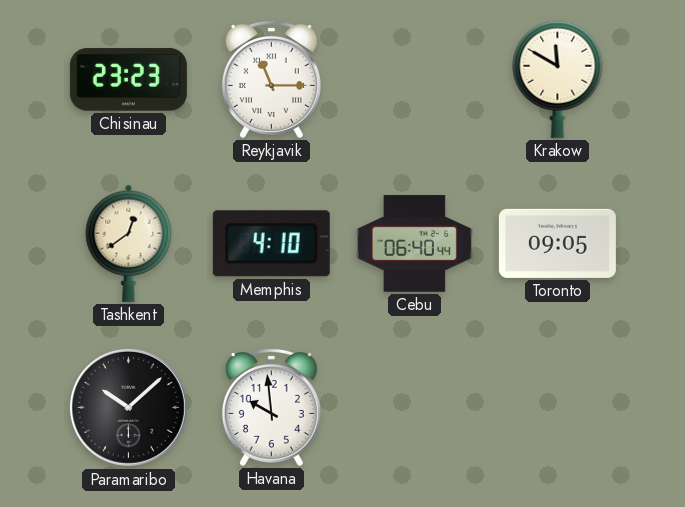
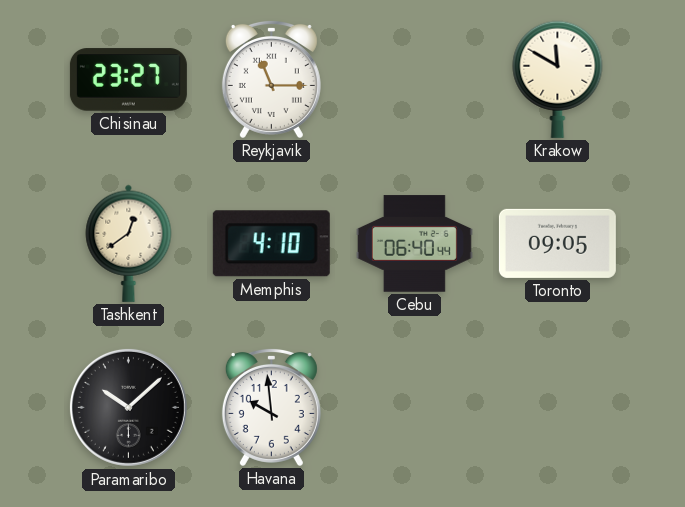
Chisinau: 23:23 -> 23:27
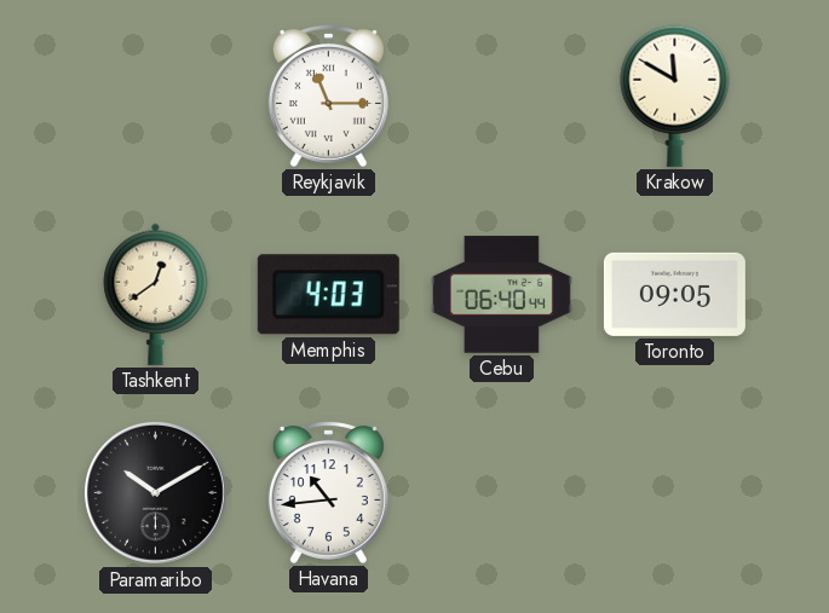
Chisinau: 23:27 -> none
Memphis: 4:10 -> 4:03
Paramaribo: 10:08 -> 10:10
Havana: 9:59 -> 10:44
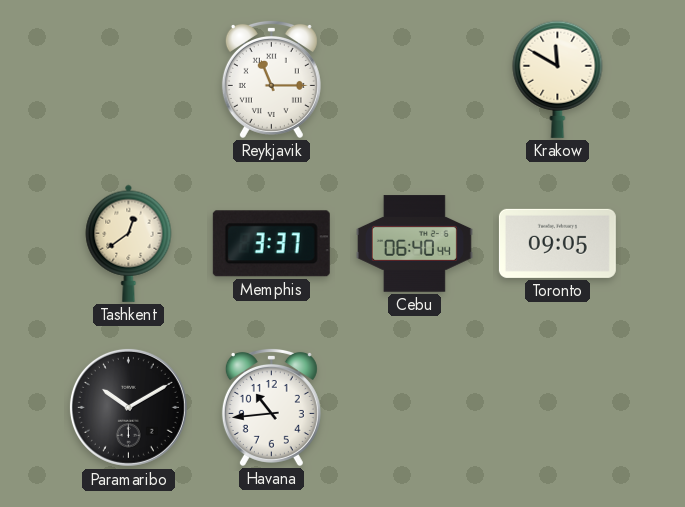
Memphis: 4:03 -> 3:37
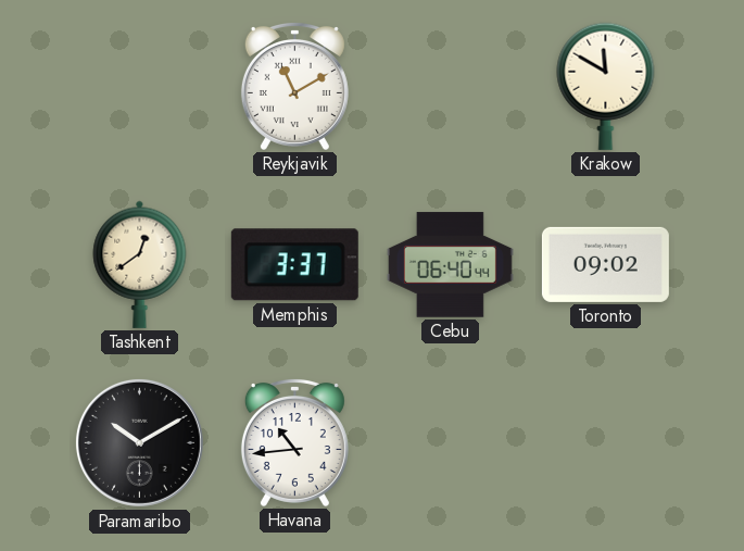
Reykjavik: 11:15 -> 11:10
Toronto: 09:05 -> 09:02
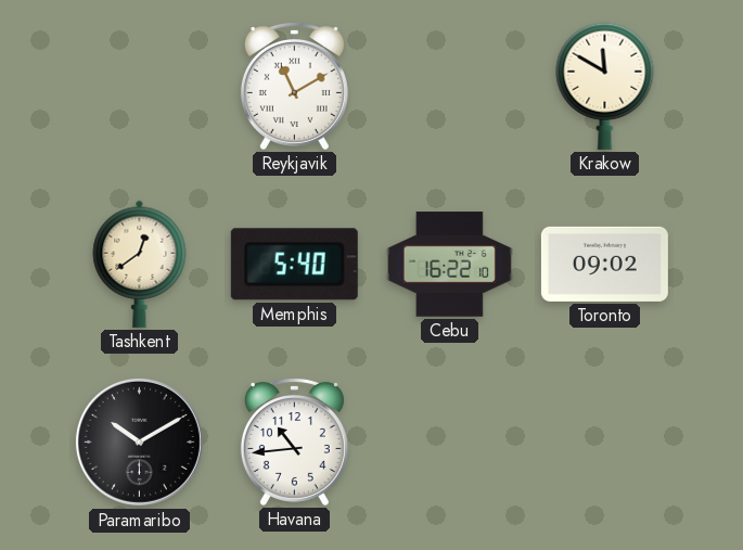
Memphis: 3:37 -> 5:40
Cebu: 06:40 -> 16:22
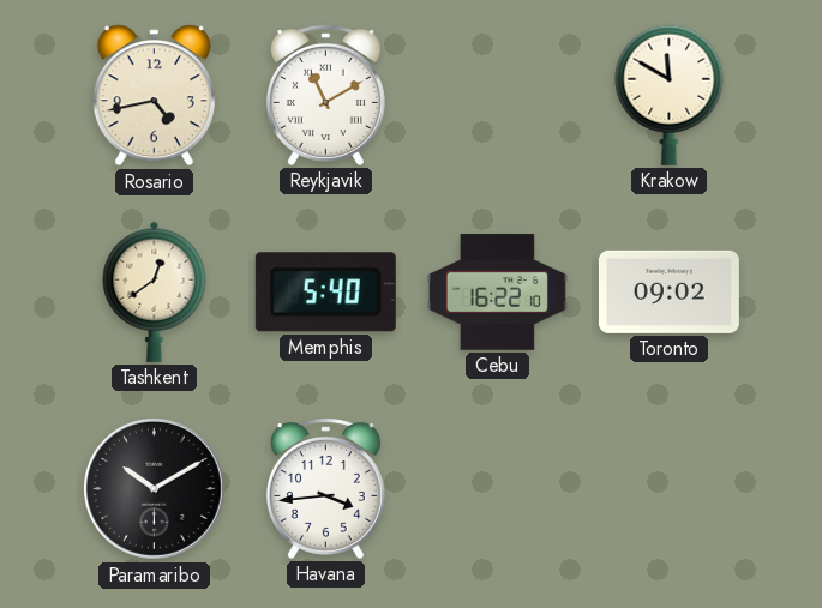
Rosario: none -> 4:43
Havana: 10:44 -> 3:44
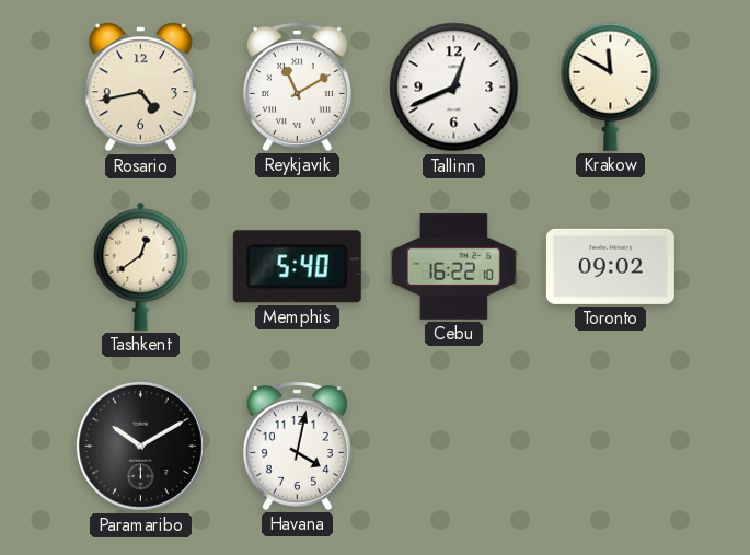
Tallinn: none -> 12:41
Havana: 3:44 -> 4:02
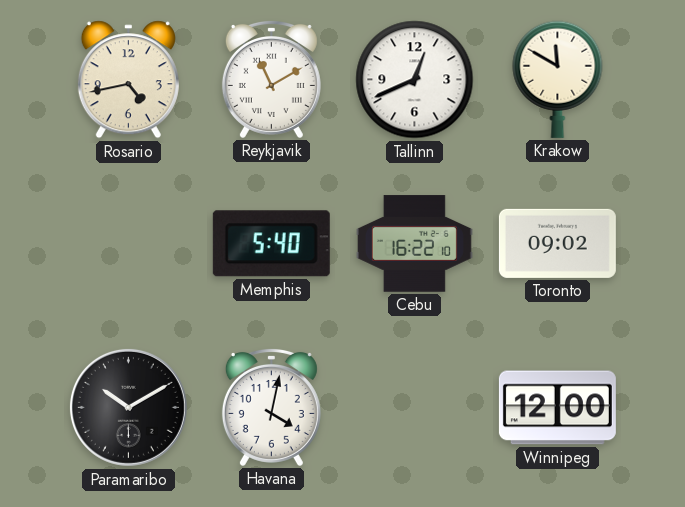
Tashkent: 12:39 -> none
Winnipeg: none -> 12:00
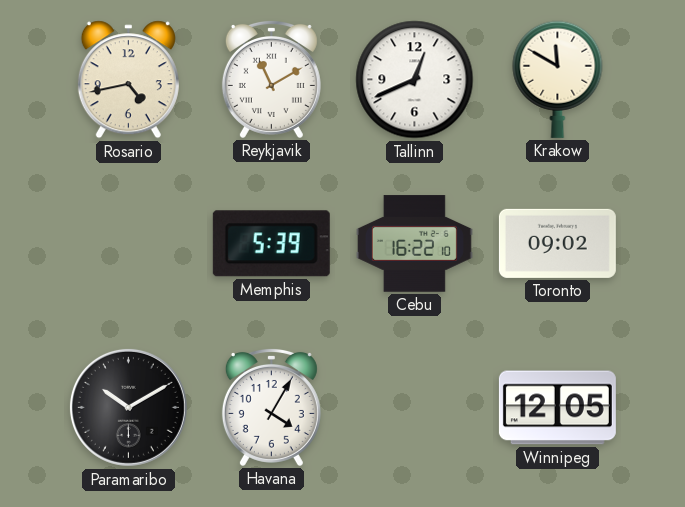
Memphis: 5:40 -> 5:39
Havana: 4:02 -> 4:05
Winnipeg: 12:00 -> 12:05
